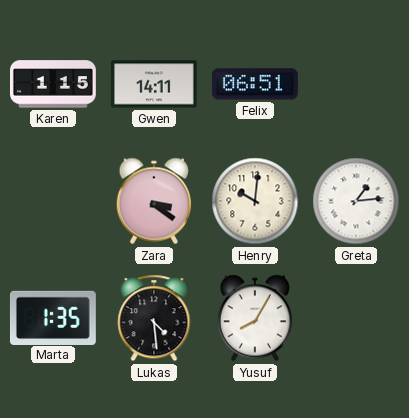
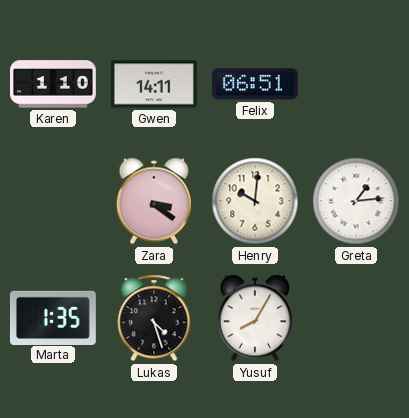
Karen: 1:15 -> 1:10
Lukas: 4:29 -> 4:27
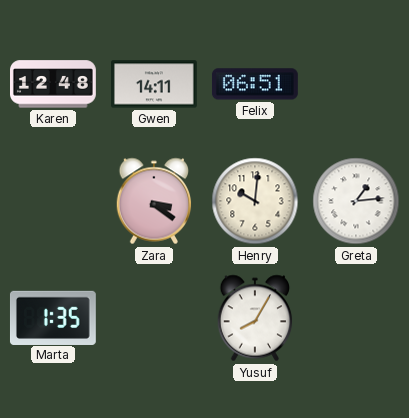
Karen: 1:10 -> 12:48
Lukas: 4:27 -> none
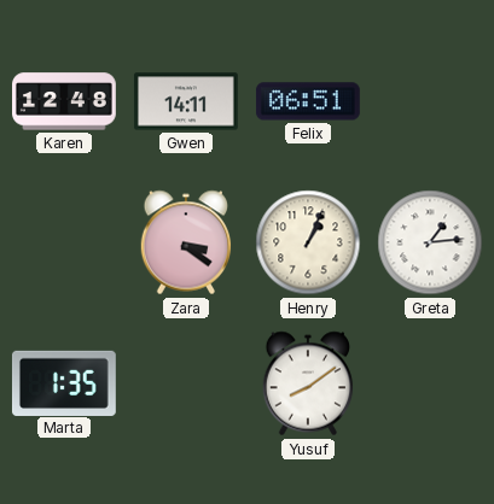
Henry: 10:01 -> 1:04
Yusuf: 8:05 -> 8:09
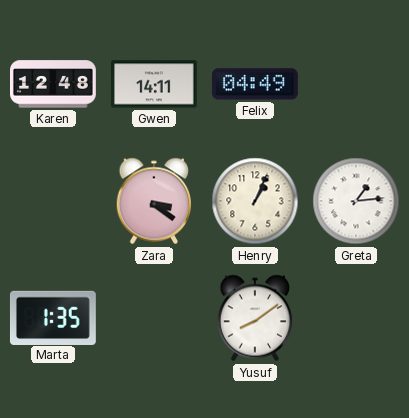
Felix: 06:51 -> 04:49
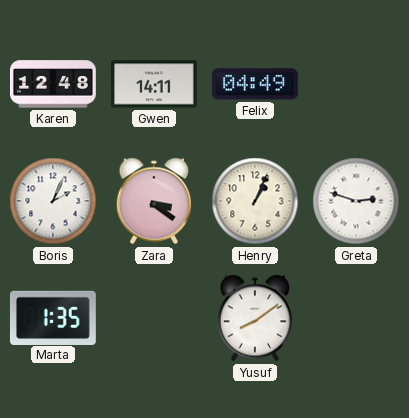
Boris: none -> 2:04
Greta: 1:14 -> 2:48
